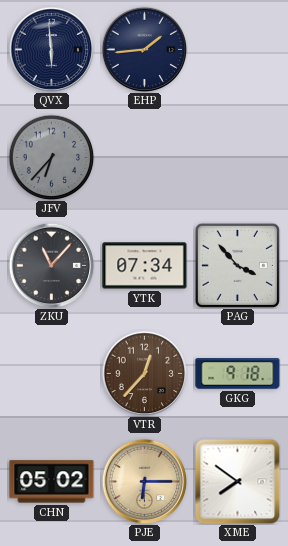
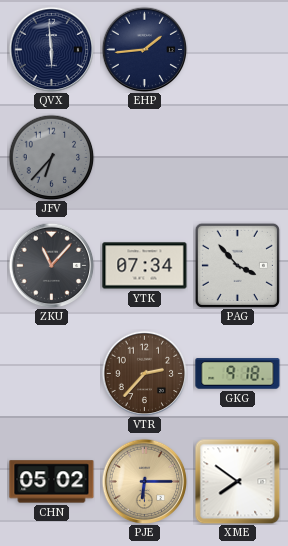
VTR: 12:37 -> 2:37
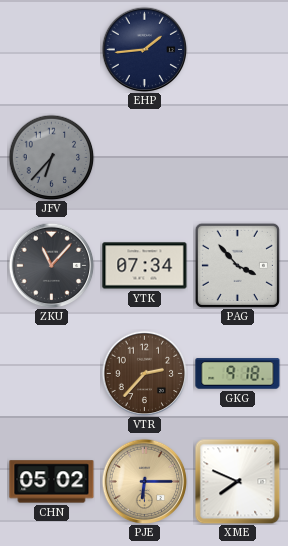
QVX: 5:59 -> none
XME: 7:51 -> 7:49
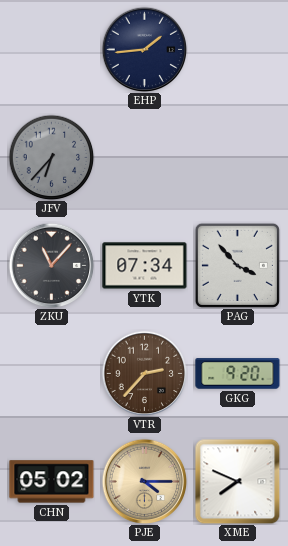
GKG: 9:18 -> 9:20
PJE: 6:15 -> 4:15
